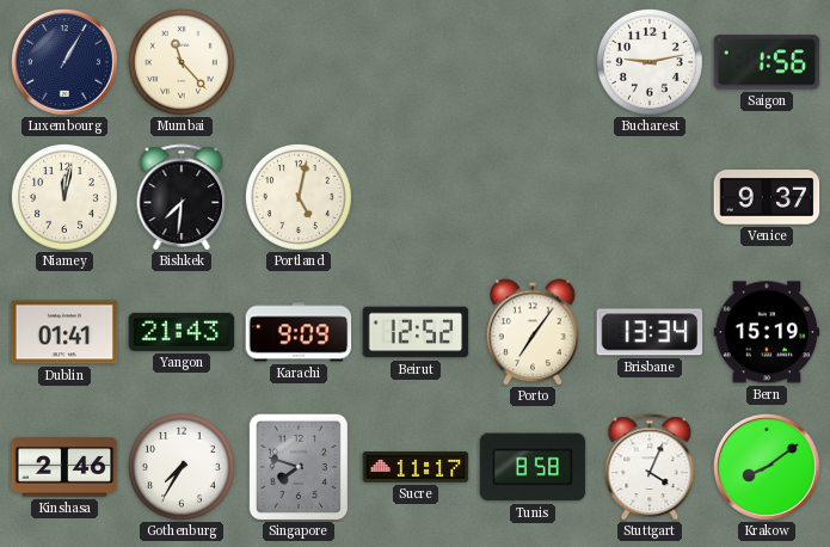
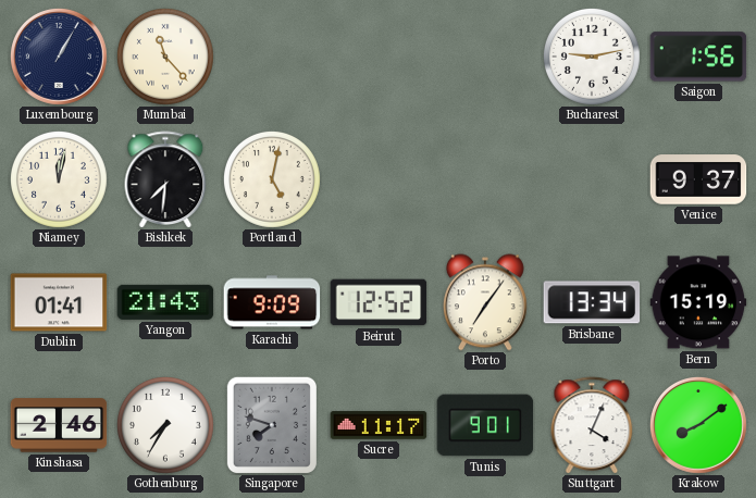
Tunis: 8:58 -> 9:01
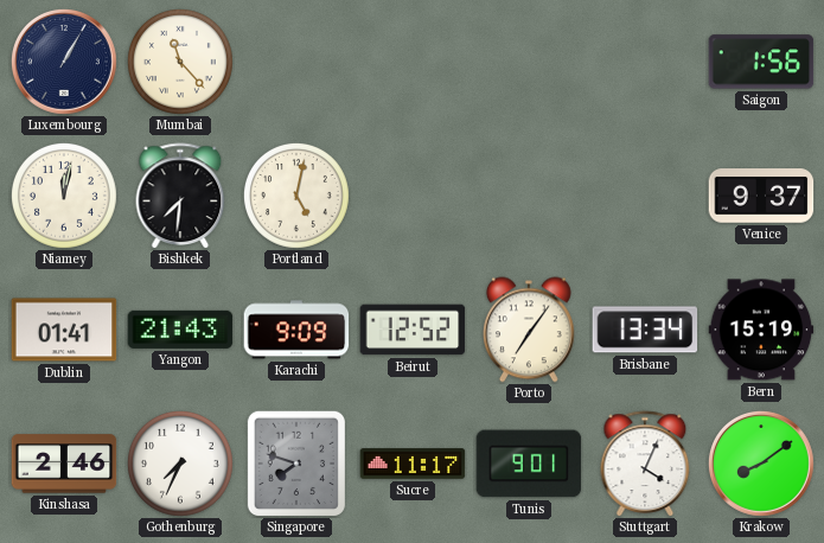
Bucharest: 9:13 -> none
Gothenburg: 7:35 -> 7:34
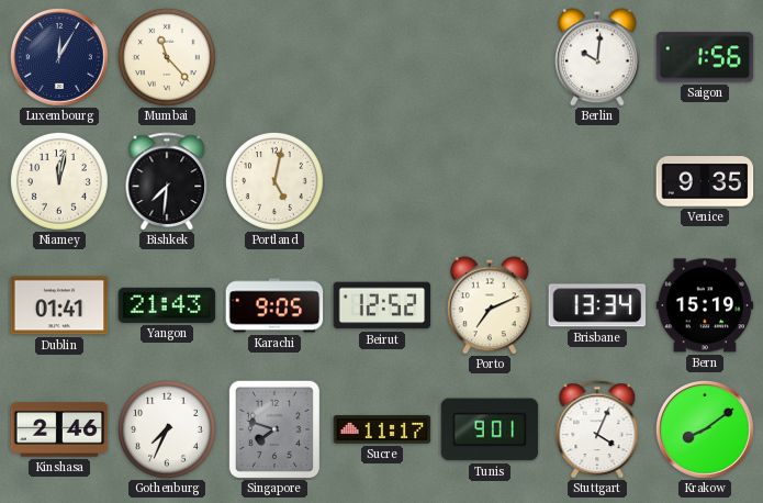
Luxembourg: 1:05 -> 12:05
Berlin: none -> 10:01
Venice: 9:37 -> 9:35
Karachi: 9:09 -> 9:05
Porto: 7:06 -> 7:11
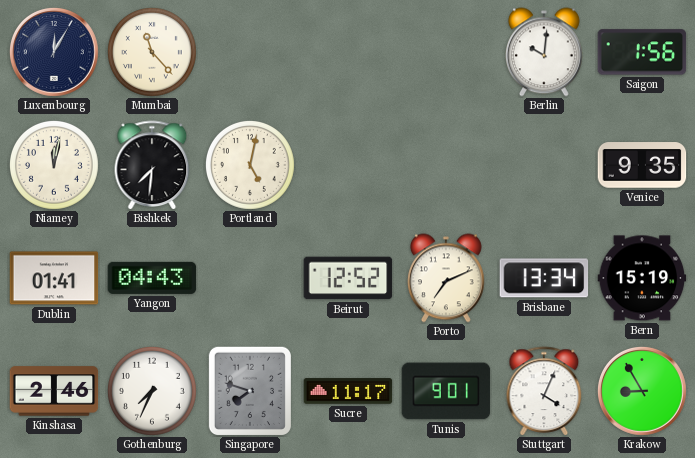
Yangon: 21:43 -> 04:43
Karachi: 9:05 -> none
Krakow: 8:09 -> 8:55
